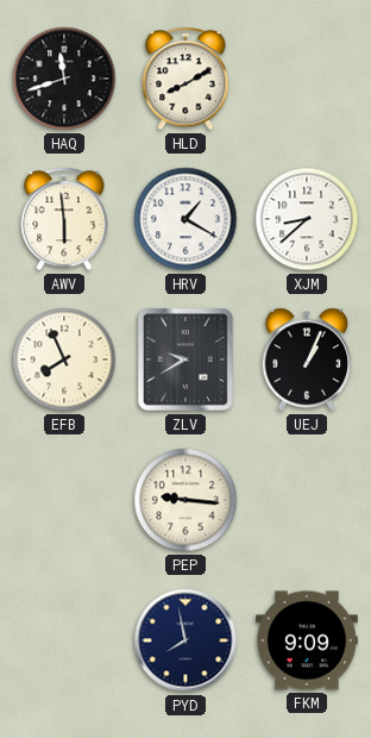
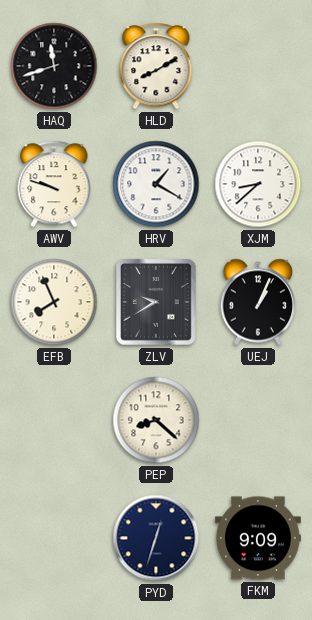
AWV: 5:59 -> 9:48
PEP: 9:16 -> 8:22
PYD: 7:58 -> 12:33
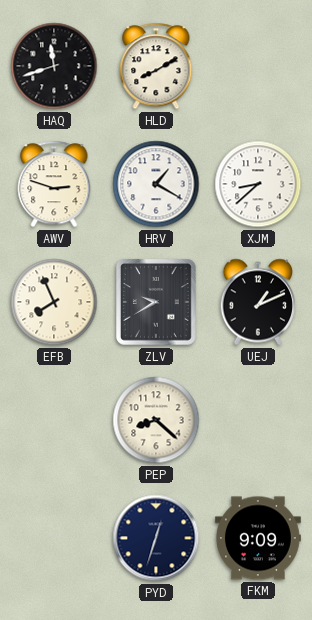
AWV: 9:48 -> 2:48
UEJ: 1:04 -> 1:11
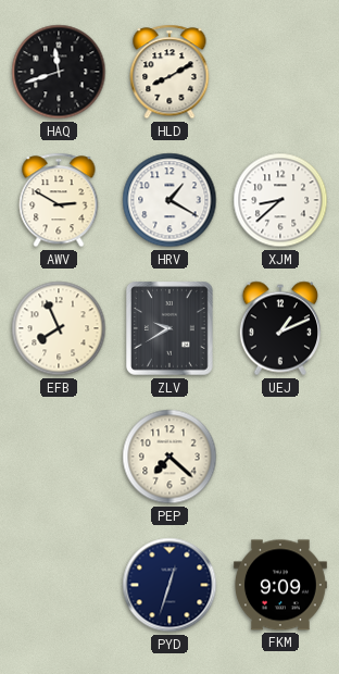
AWV: 2:48 -> 2:50
PEP: 8:22 -> 7:22
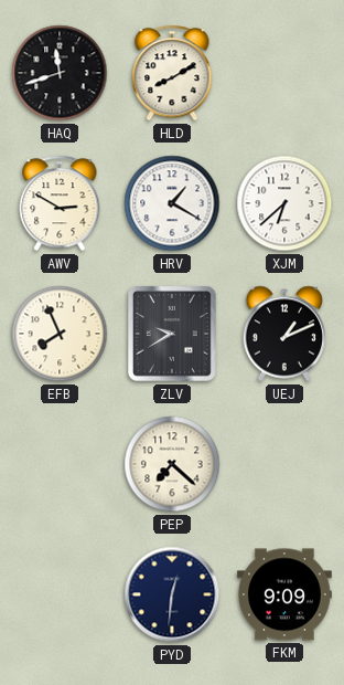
XJM: 8:38 -> 6:38
PYD: 12:33 -> 12:31
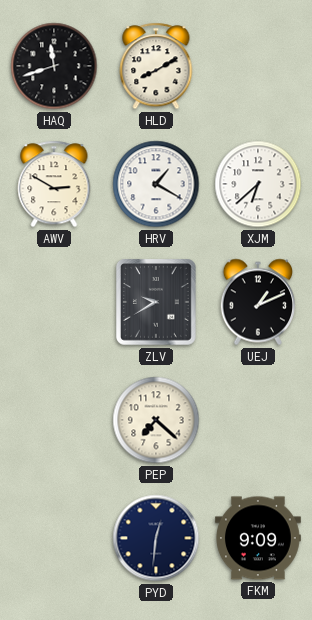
EFB: 7:56 -> none
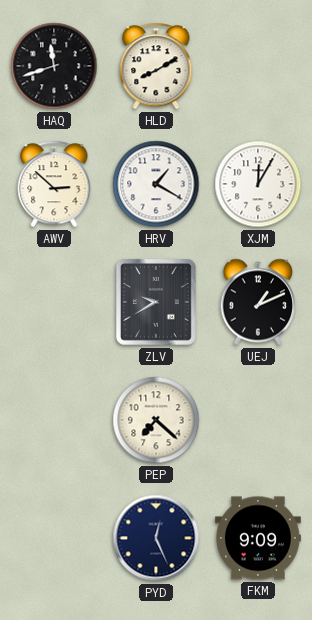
AWV: 2:50 -> 2:52
XJM: 6:38 -> 12:05
PYD: 12:31 -> 12:26
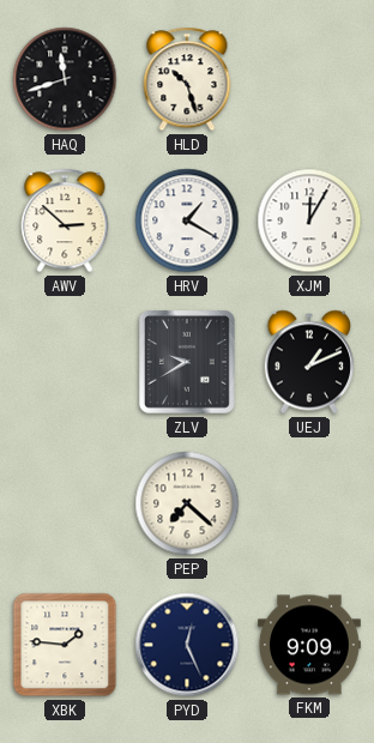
HLD: 8:10 -> 10:27
XBK: none -> 1:46
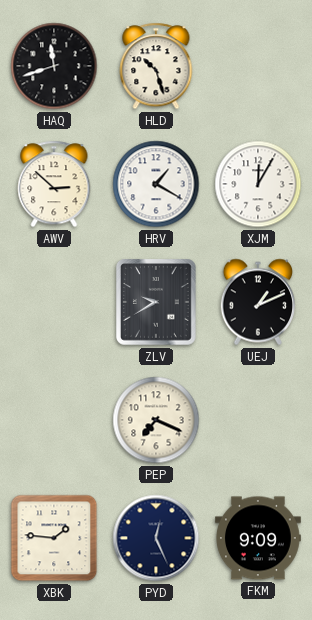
PEP: 7:22 -> 7:19
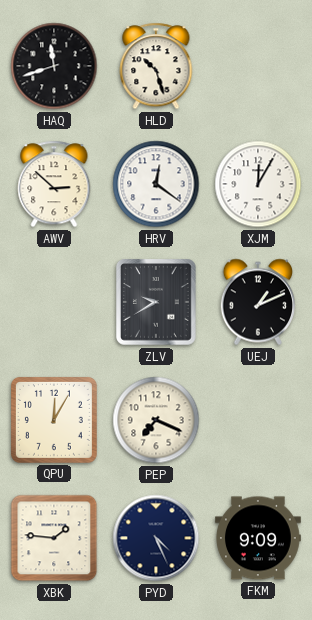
HRV: 1:20 -> 12:21
QPU: none -> 12:05
PYD: 12:26 -> 4:26
